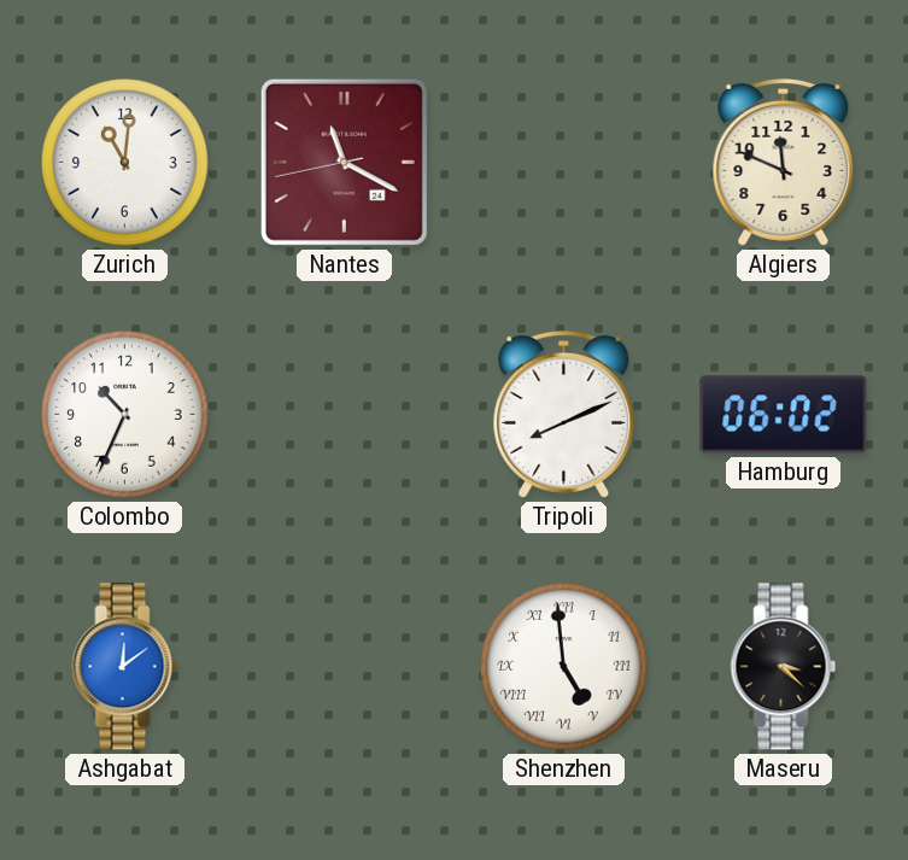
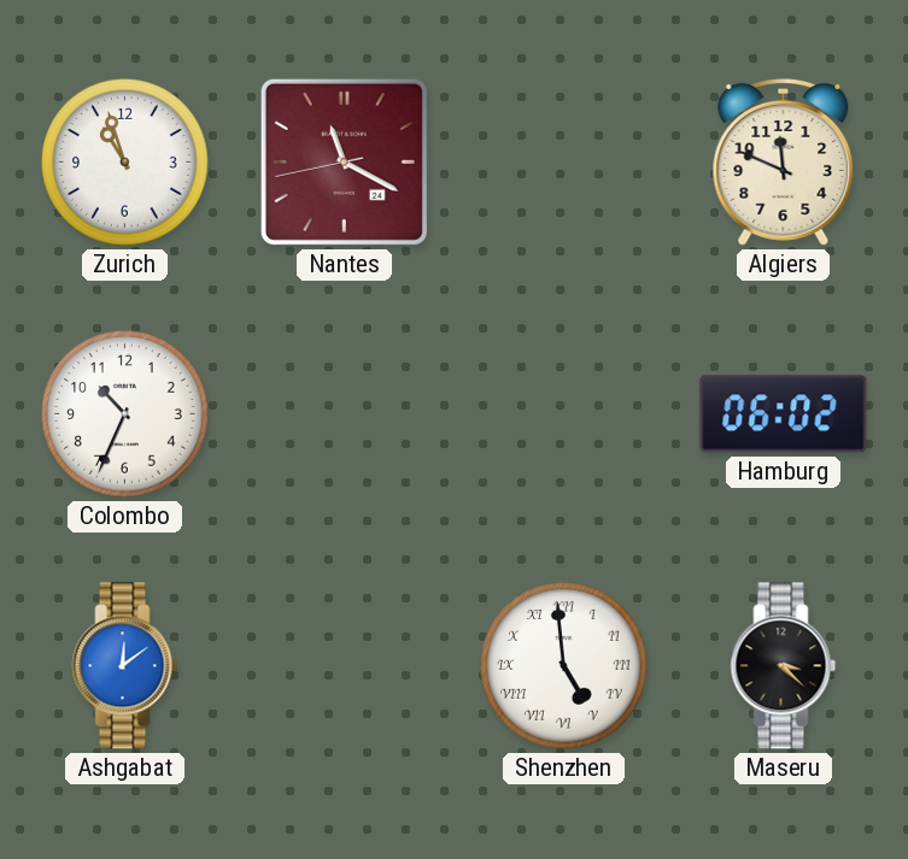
Zurich: 11:01 -> 10:57
Tripoli: 8:11 -> none
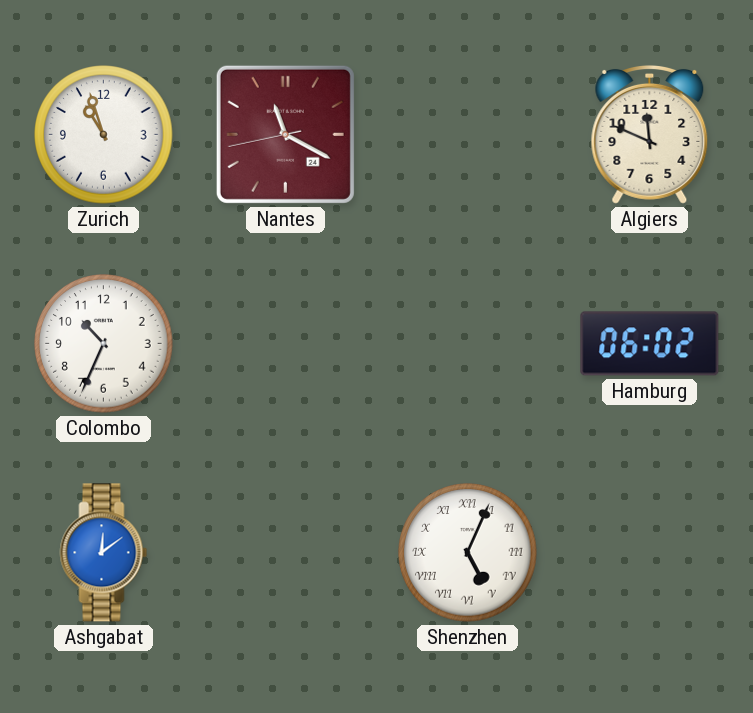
Shenzhen: 4:59 -> 5:04
Maseru: 3:22 -> none
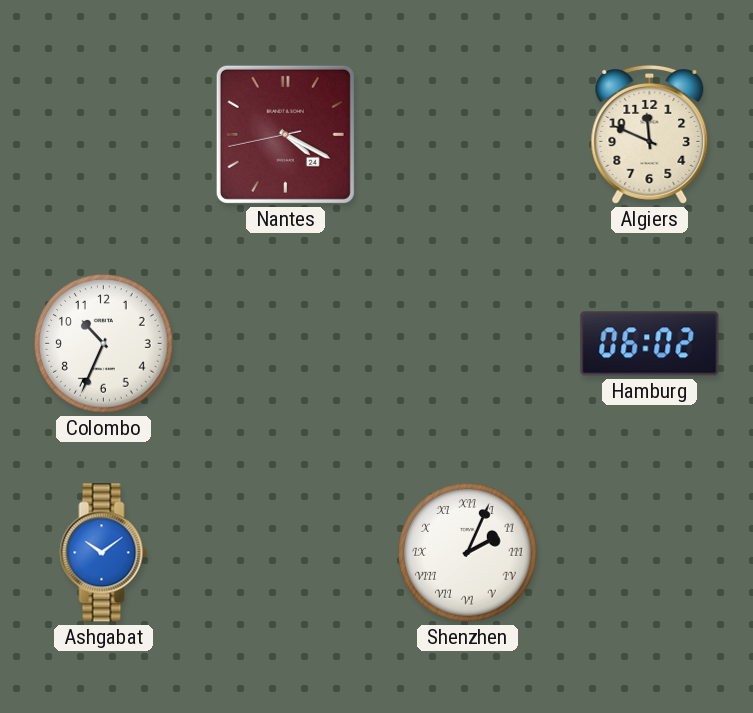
Zurich: 10:57 -> none
Nantes: 11:19 -> 4:19
Ashgabat: 12:09 -> 10:09
Shenzhen: 5:04 -> 2:04
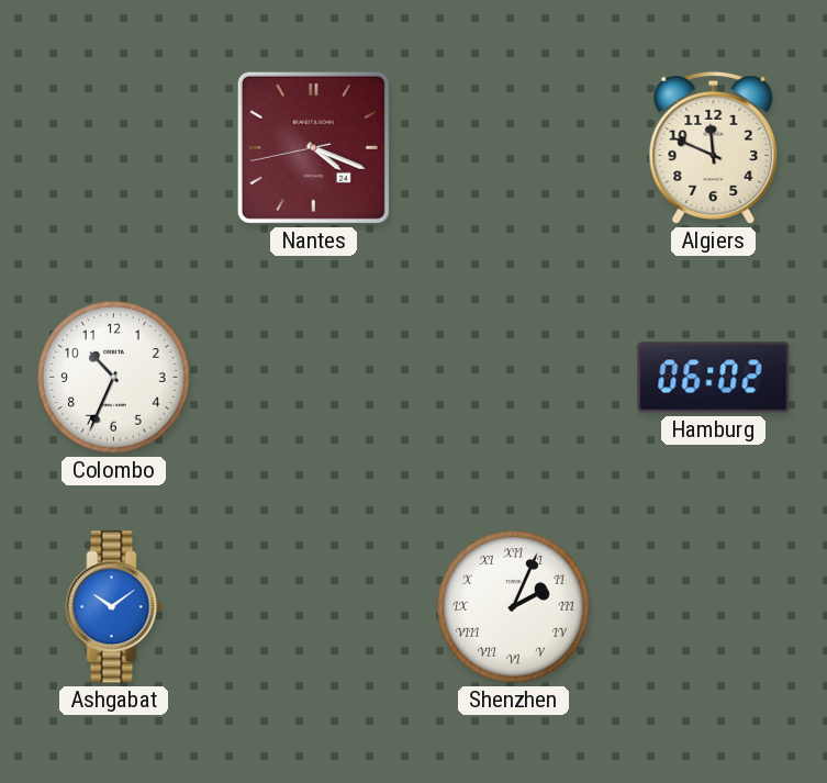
Nantes: 4:19 -> 4:18
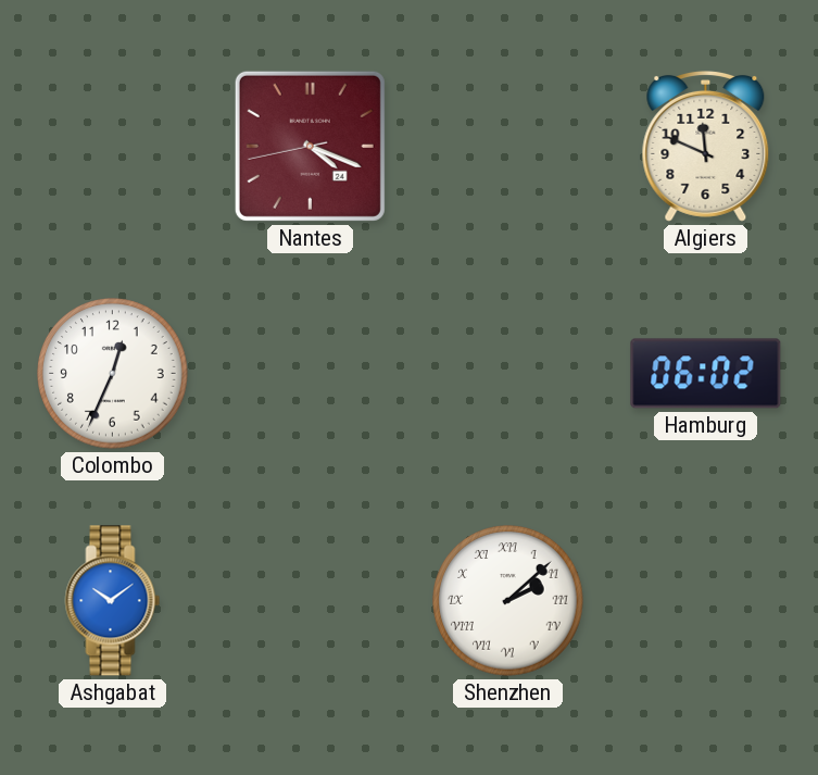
Colombo: 10:34 -> 12:34
Shenzhen: 2:04 -> 2:08
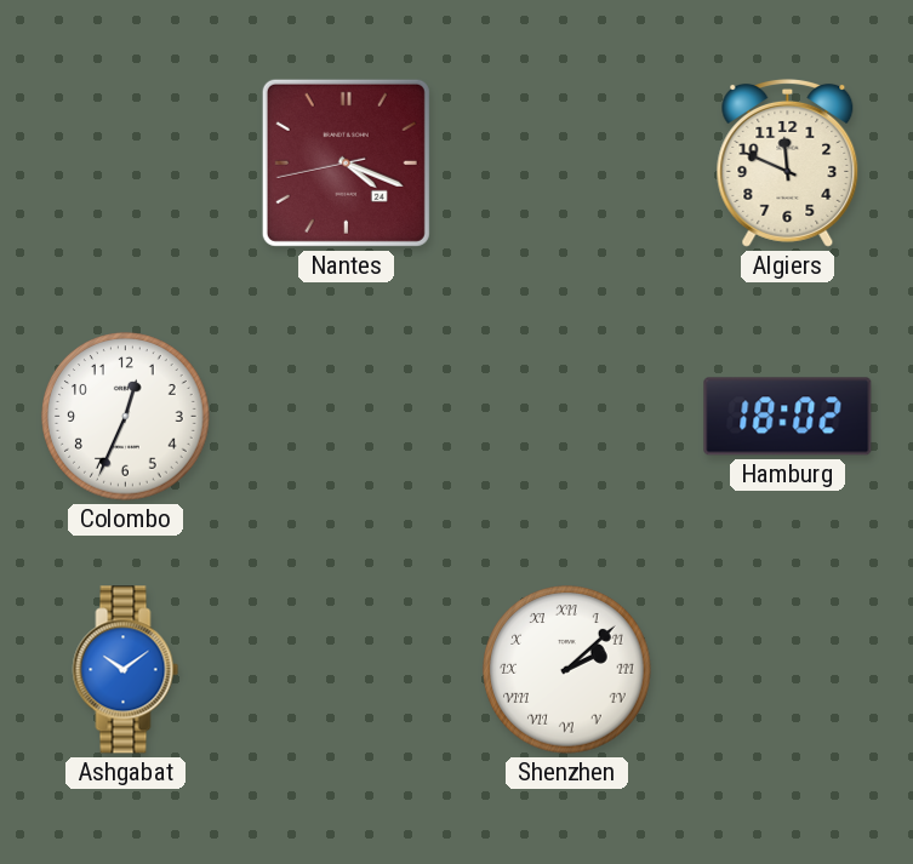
Hamburg: 06:02 -> 18:02
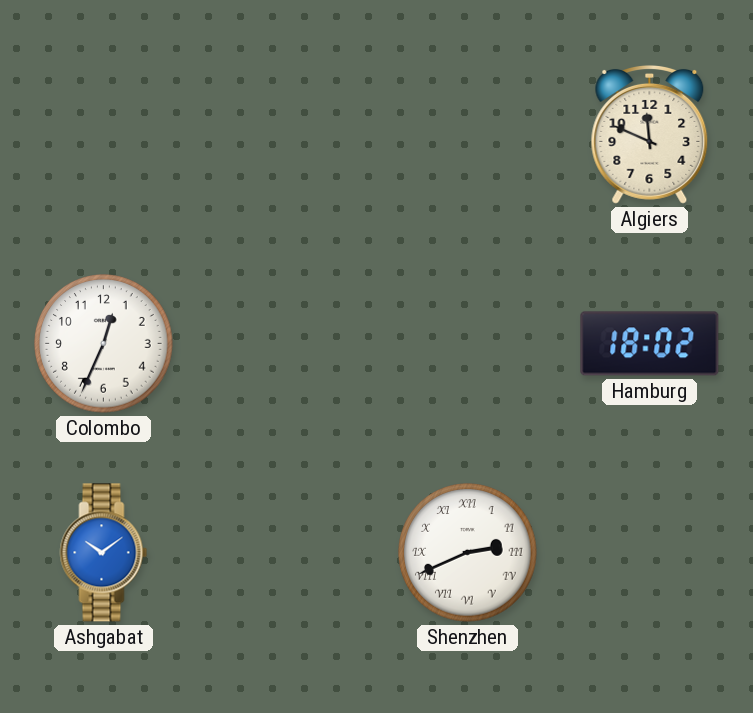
Nantes: 4:18 -> none
Shenzhen: 2:08 -> 2:41
